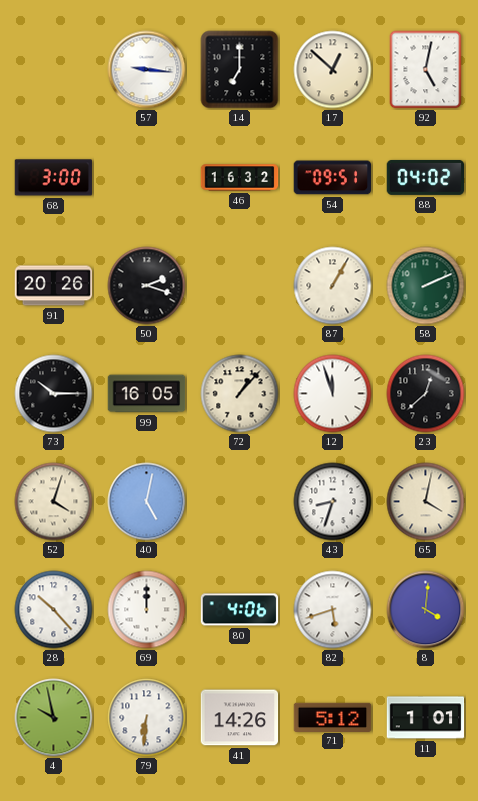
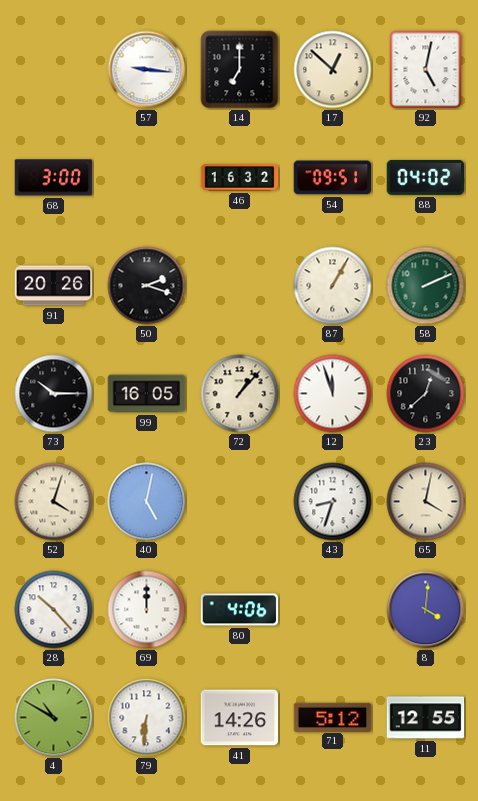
82: 5:42 -> none
4: 9:58 -> 10:50
11: 1:01 -> 12:55
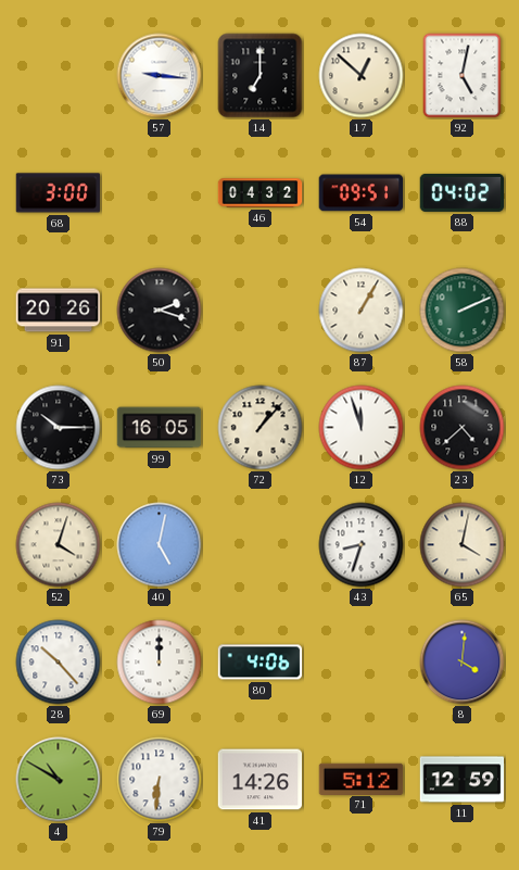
46: 16:32 -> 04:32
23: 12:38 -> 4:38
11: 12:55 -> 12:59
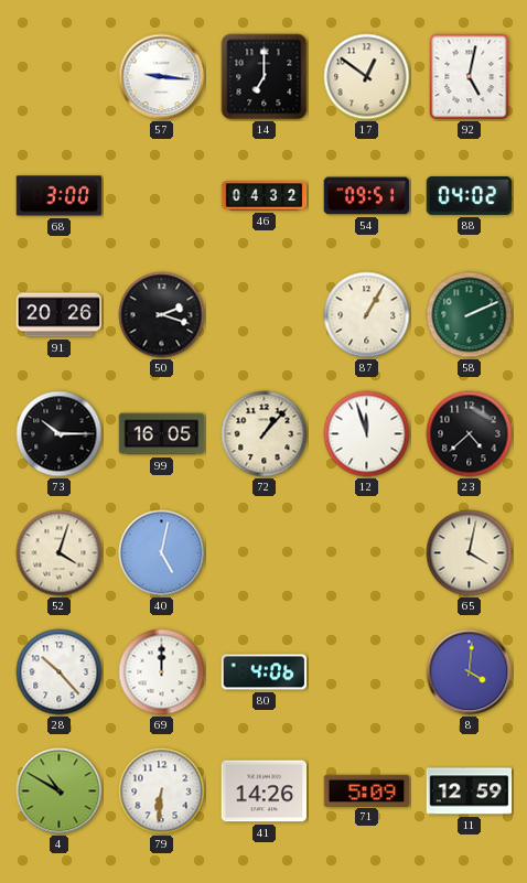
17: 12:52 -> 12:51
43: 8:33 -> none
71: 5:12 -> 5:09
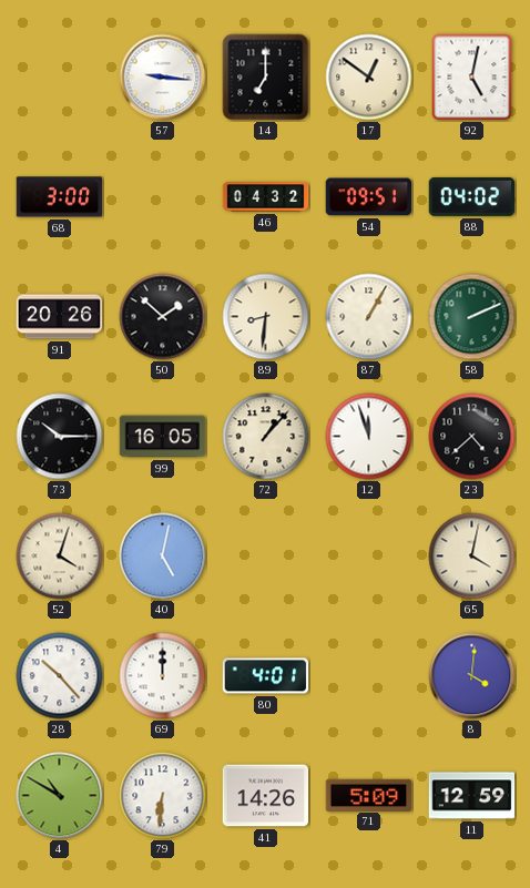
50: 2:18 -> 1:52
89: none -> 8:31
80: 4:06 -> 4:01
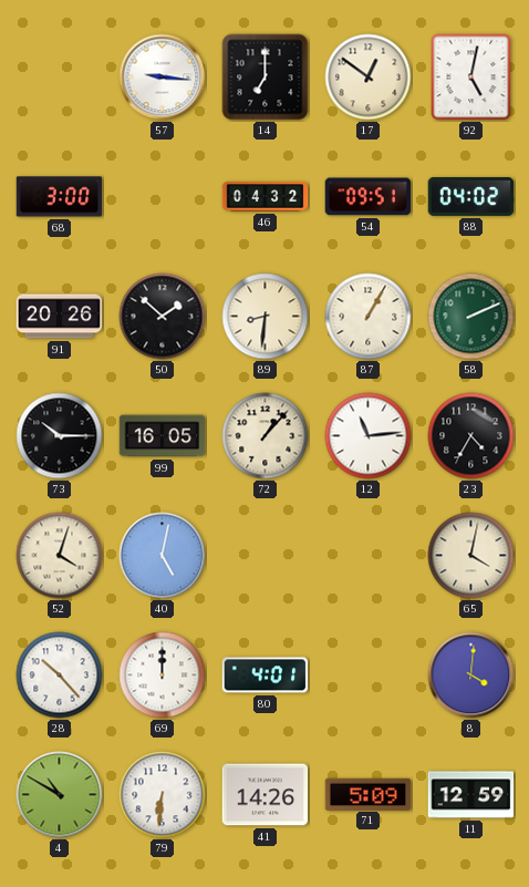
12: 11:57 -> 11:14
23: 4:38 -> 4:35
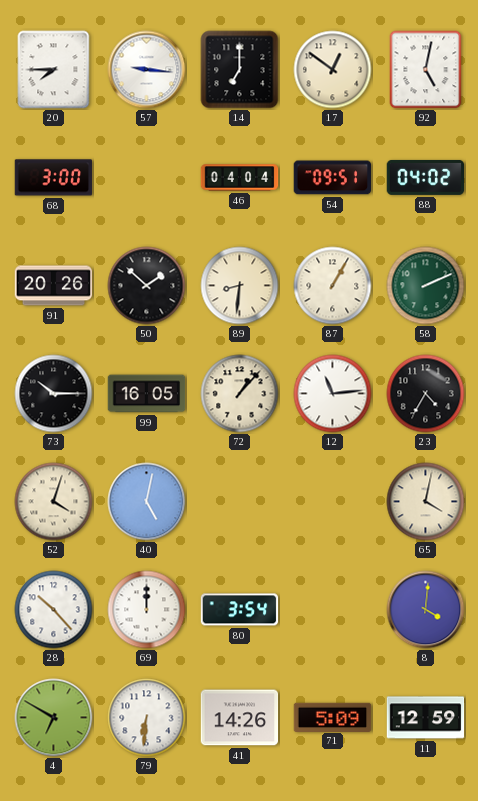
20: none -> 7:45
46: 04:32 -> 04:04
80: 4:01 -> 3:54
4: 10:50 -> 6:50
